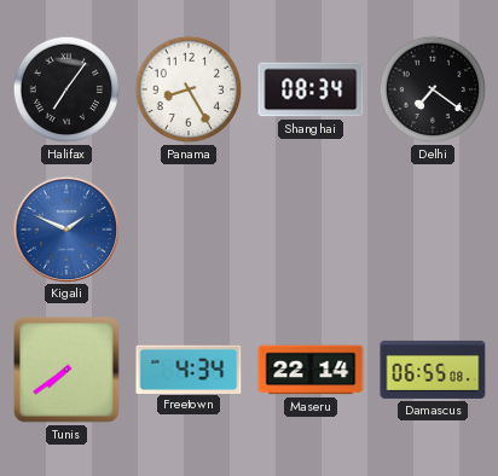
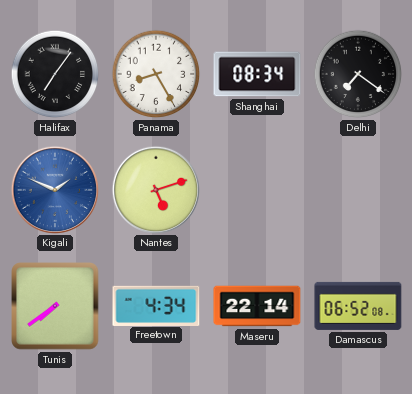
Nantes: none -> 5:12
Damascus: 06:55 -> 06:52
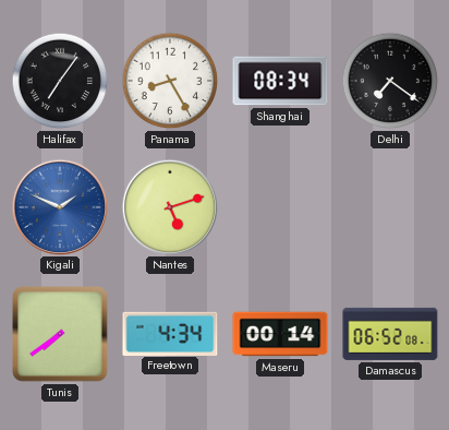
Maseru: 22:14 -> 00:14
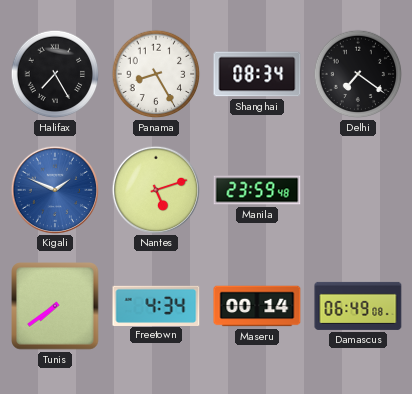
Halifax: 7:06 -> 7:25
Manila: none -> 23:59
Damascus: 06:52 -> 06:49
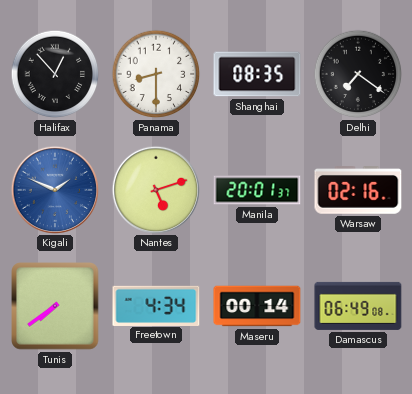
Halifax: 7:25 -> 12:53
Panama: 8:25 -> 8:30
Shanghai: 08:34 -> 08:35
Manila: 23:59 -> 20:01
Warsaw: none -> 02:16
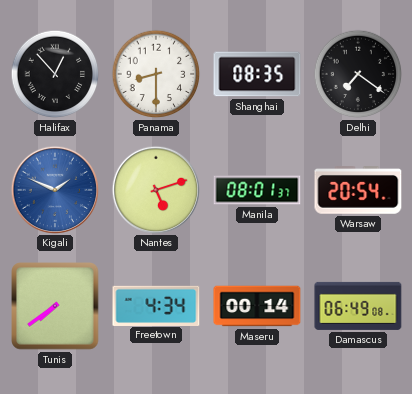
Manila: 20:01 -> 08:01
Warsaw: 02:16 -> 20:54
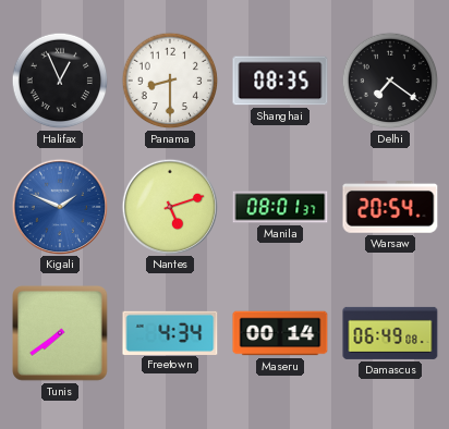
Halifax: 12:53 -> 12:56
